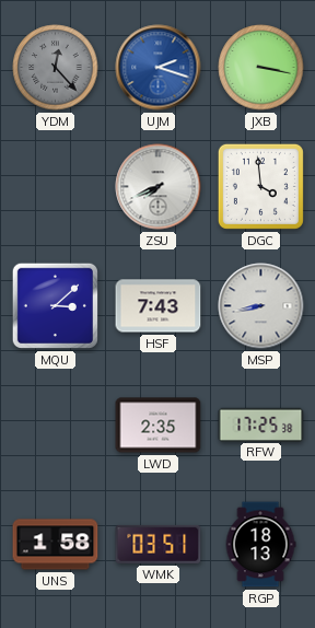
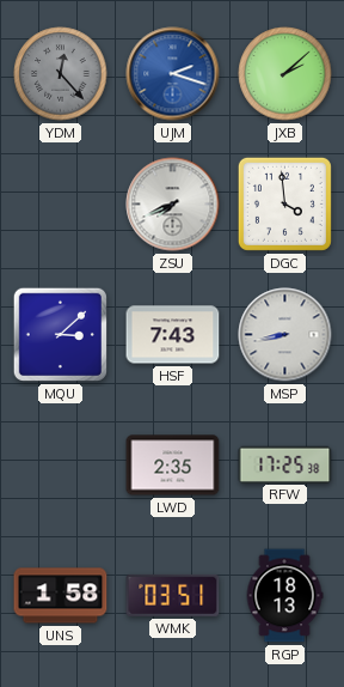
JXB: 3:17 -> 2:08
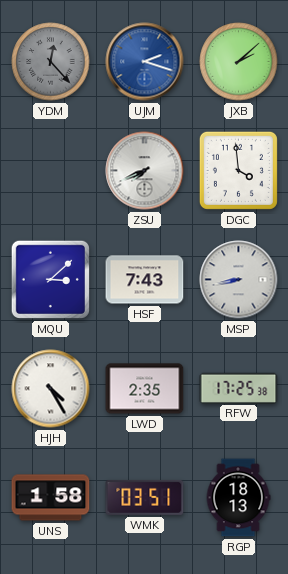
HJH: none -> 4:25
